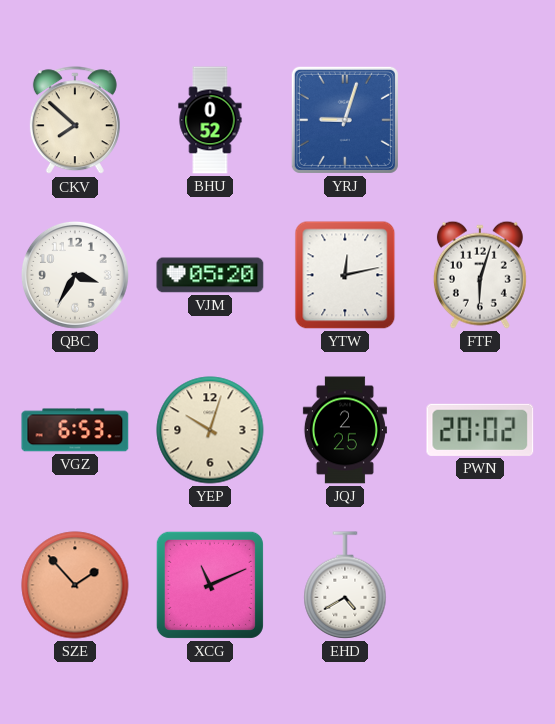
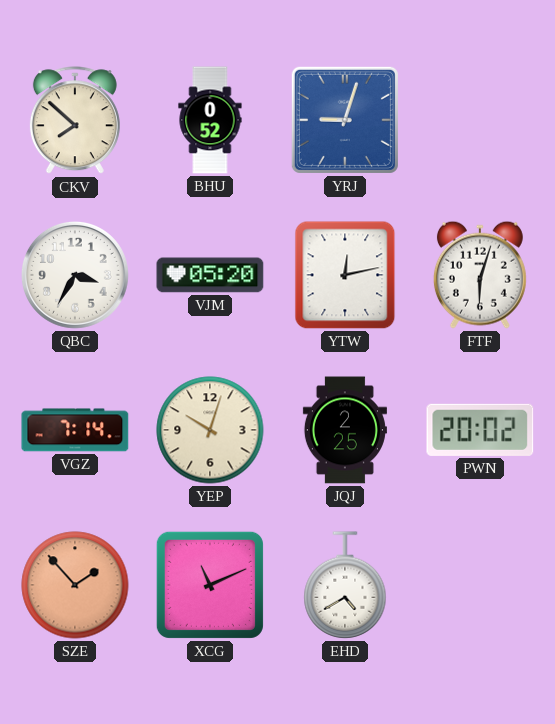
VGZ: 6:53 -> 7:14
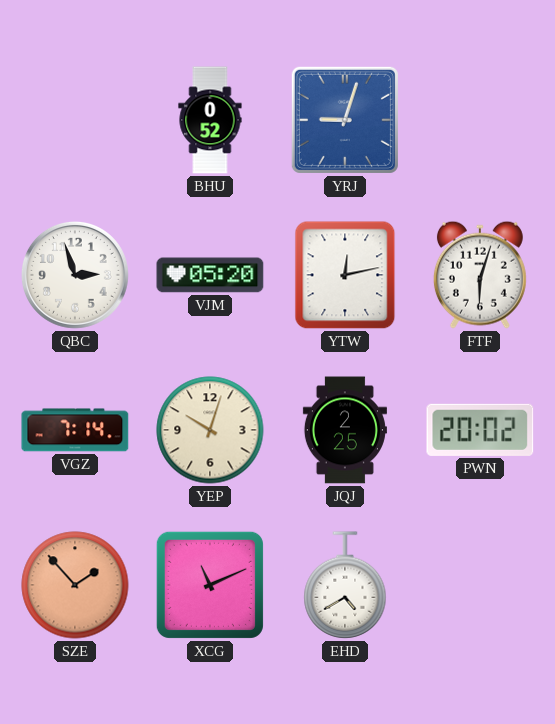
CKV: 7:52 -> none
QBC: 3:35 -> 2:57
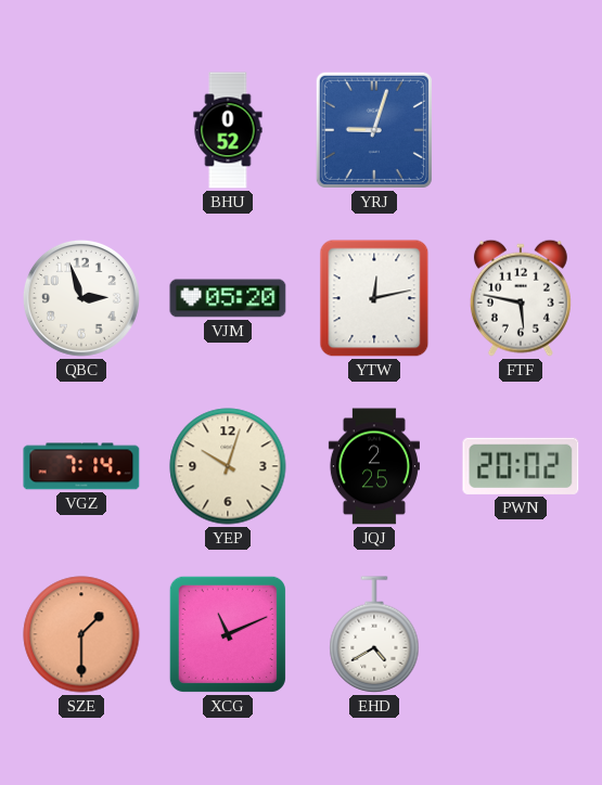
FTF: 6:03 -> 5:47
SZE: 1:53 -> 1:30
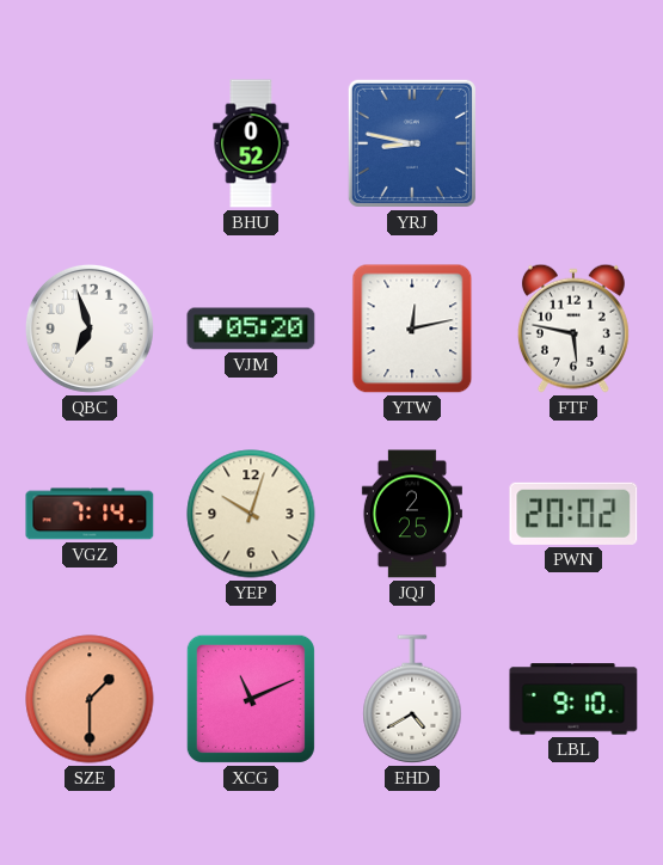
YRJ: 9:03 -> 8:47
QBC: 2:57 -> 6:57
LBL: none -> 9:10
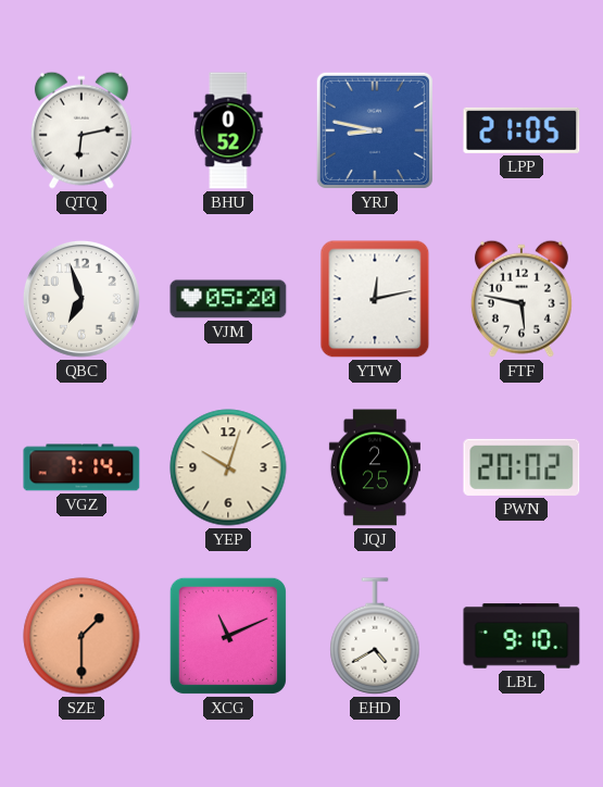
QTQ: none -> 6:13
LPP: none -> 21:05
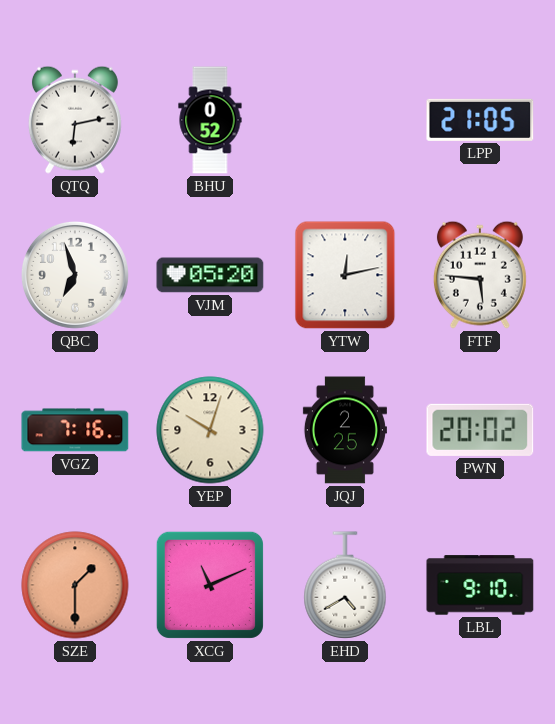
YRJ: 8:47 -> none
FTF: 5:47 -> 5:46
VGZ: 7:14 -> 7:16
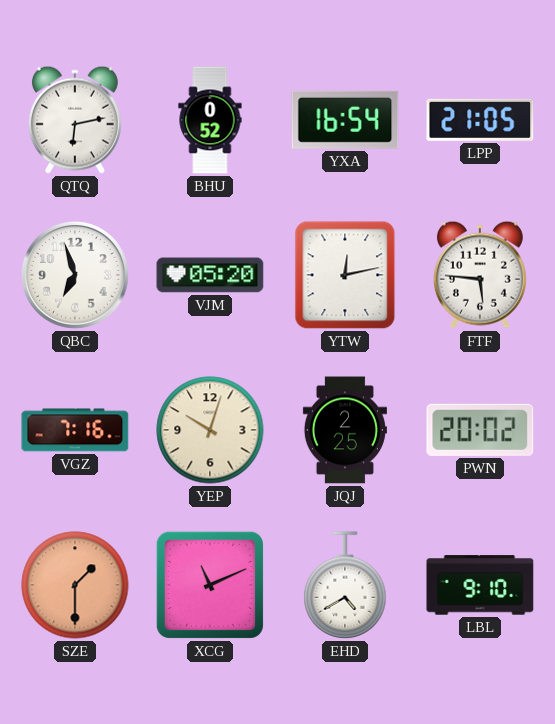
YXA: none -> 16:54
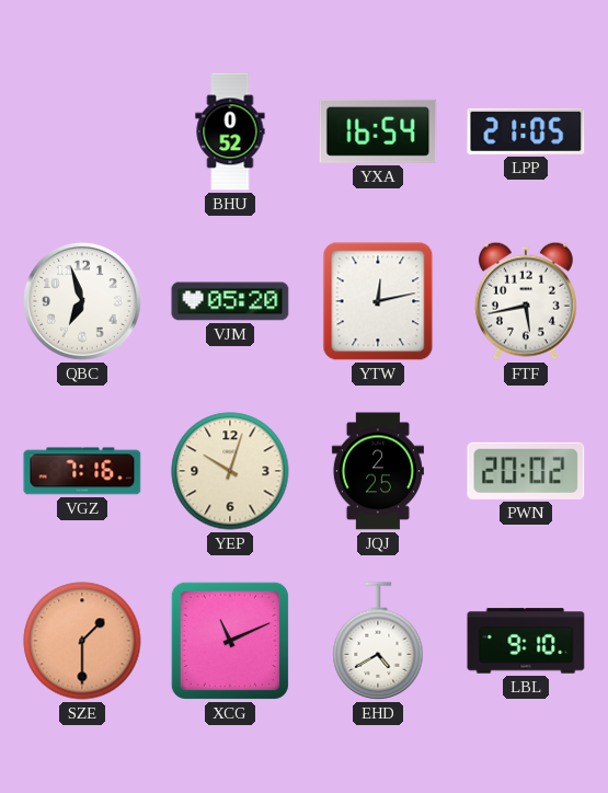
QTQ: 6:13 -> none
FTF: 5:46 -> 5:43
